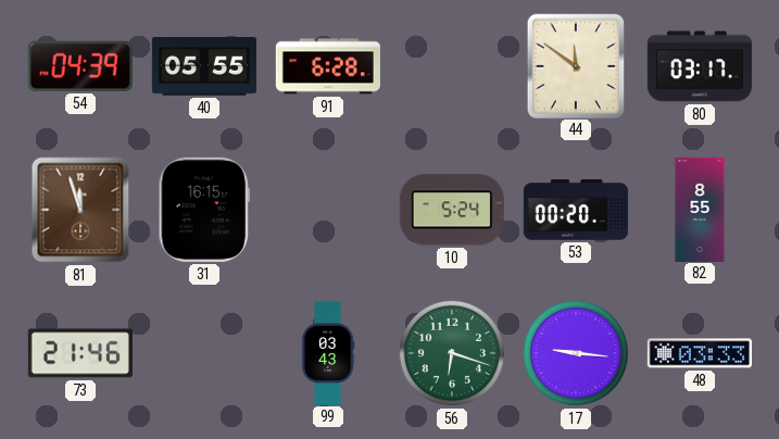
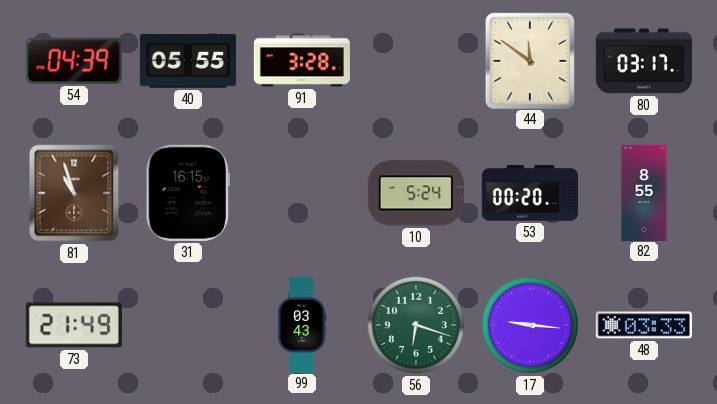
91: 6:28 -> 3:28
81: 11:57 -> 10:57
73: 21:46 -> 21:49
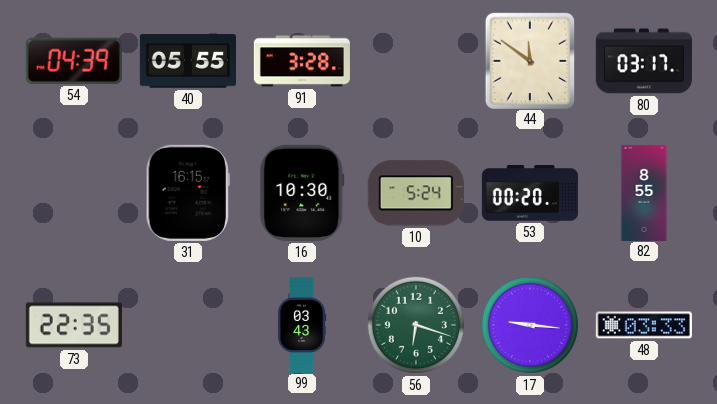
81: 10:57 -> none
16: none -> 10:30
73: 21:49 -> 22:35
